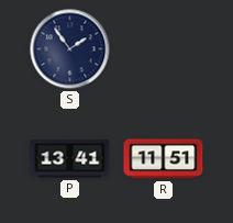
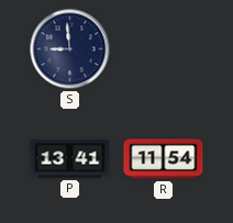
S: 1:54 -> 8:59
R: 11:51 -> 11:54
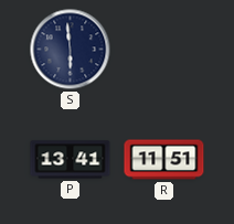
S: 8:59 -> 5:59
R: 11:54 -> 11:51
